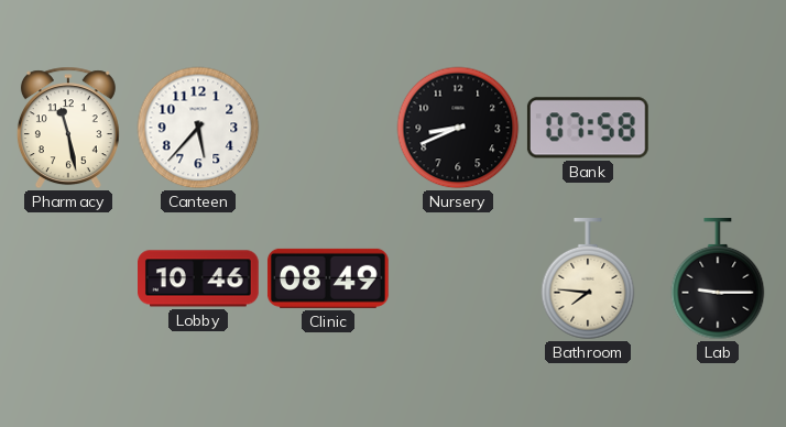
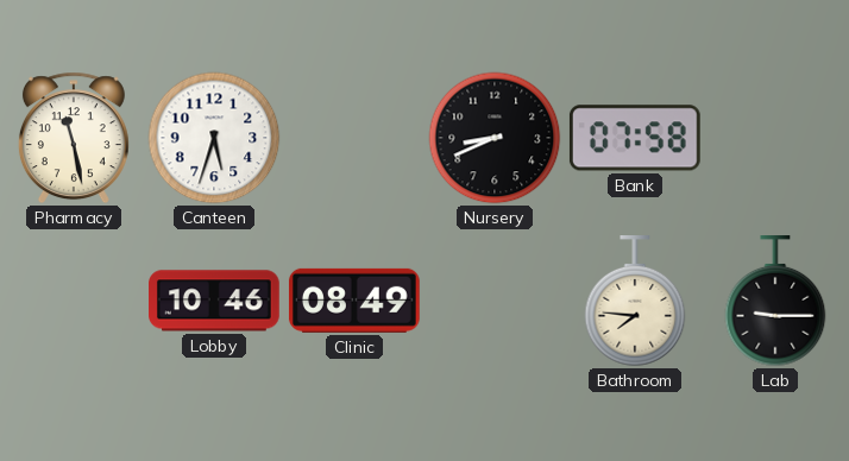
Canteen: 5:37 -> 5:33
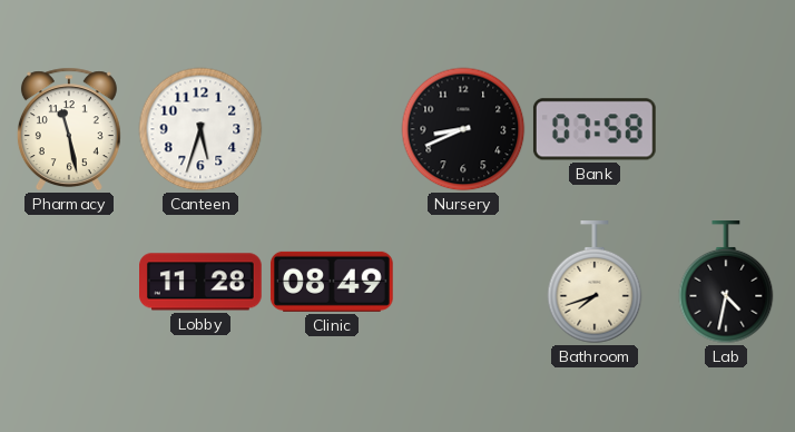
Lobby: 10:46 -> 11:28
Bathroom: 7:46 -> 7:42
Lab: 9:15 -> 4:32
